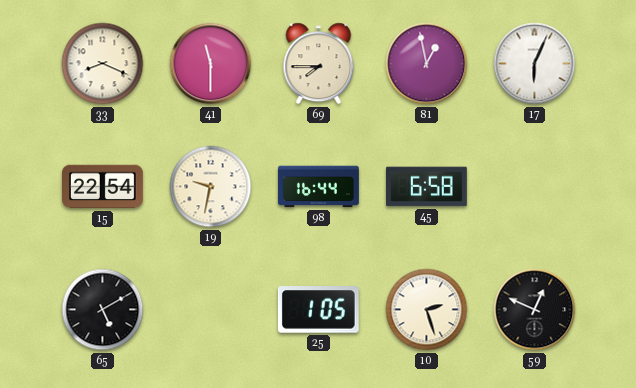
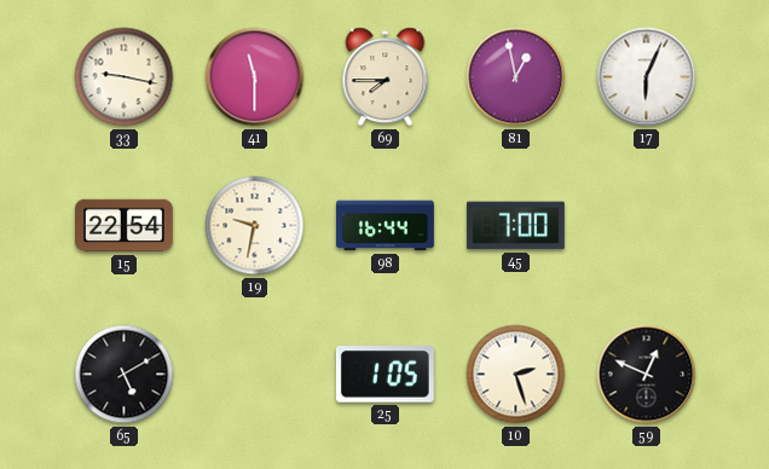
33: 8:19 -> 9:17
45: 6:58 -> 7:00
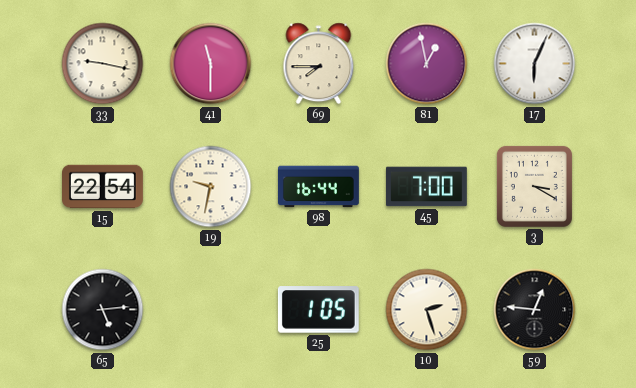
3: none -> 3:20
65: 5:10 -> 5:14
59: 12:49 -> 12:46
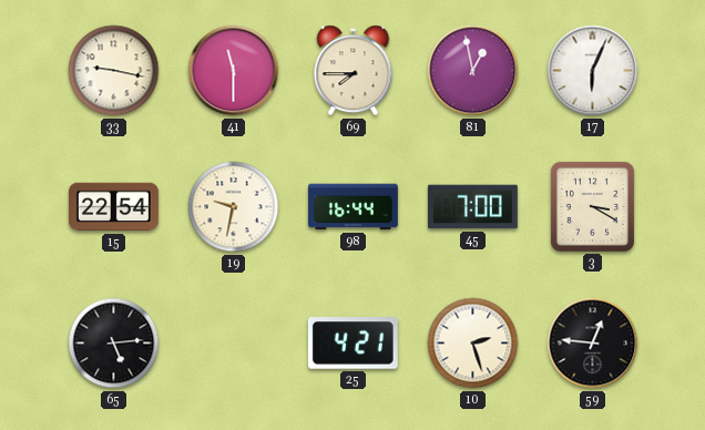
25: 1:05 -> 4:21
